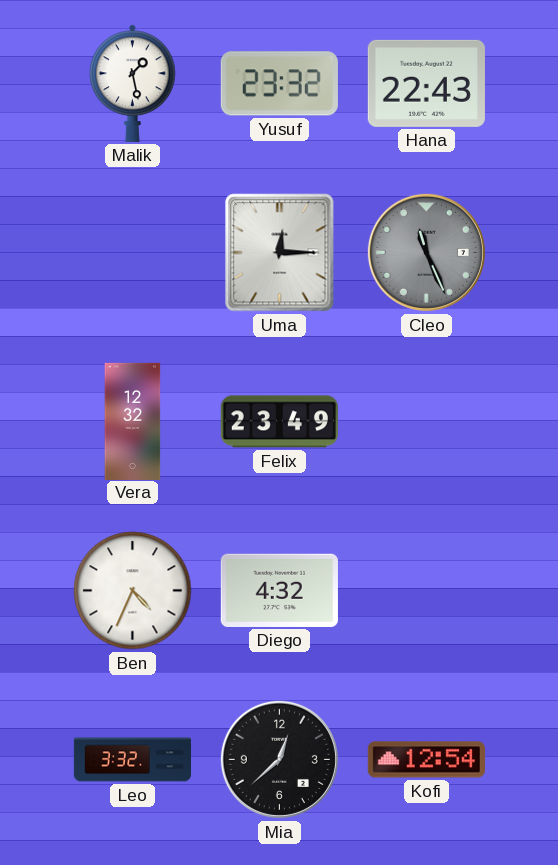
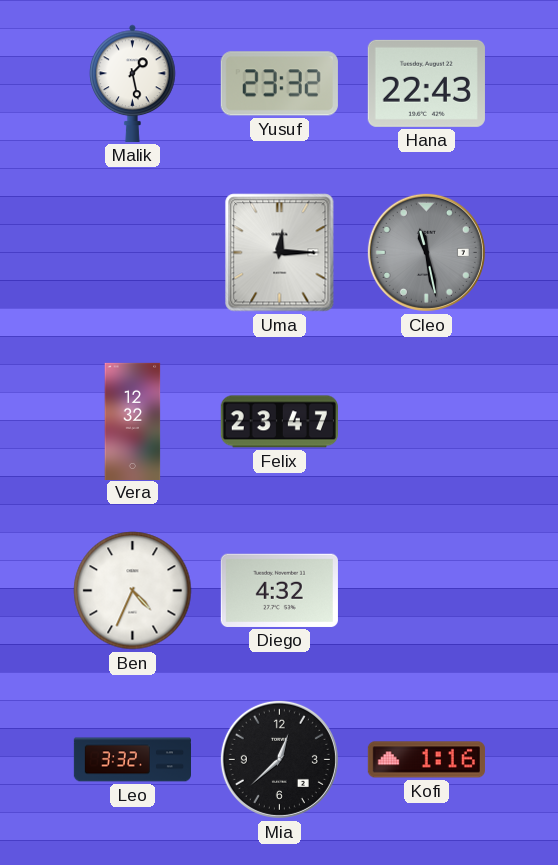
Cleo: 11:26 -> 11:28
Felix: 23:49 -> 23:47
Kofi: 12:54 -> 1:16
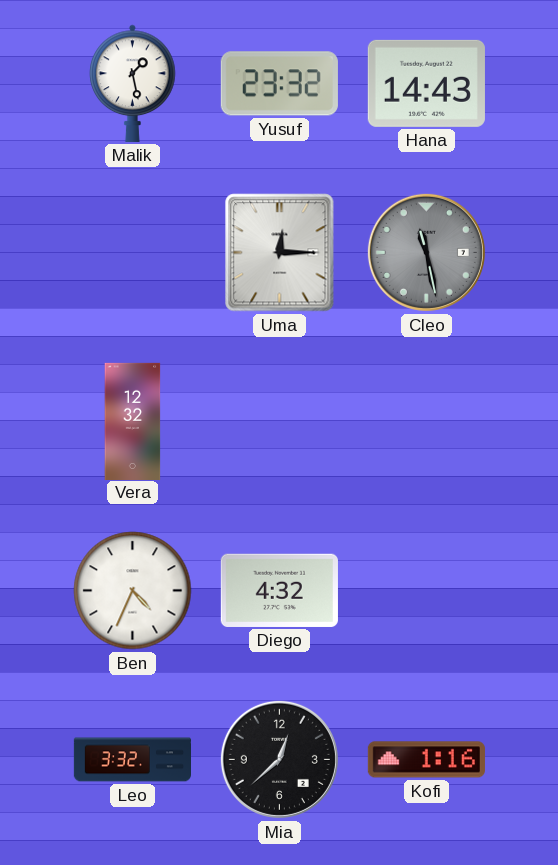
Hana: 22:43 -> 14:43
Felix: 23:47 -> none
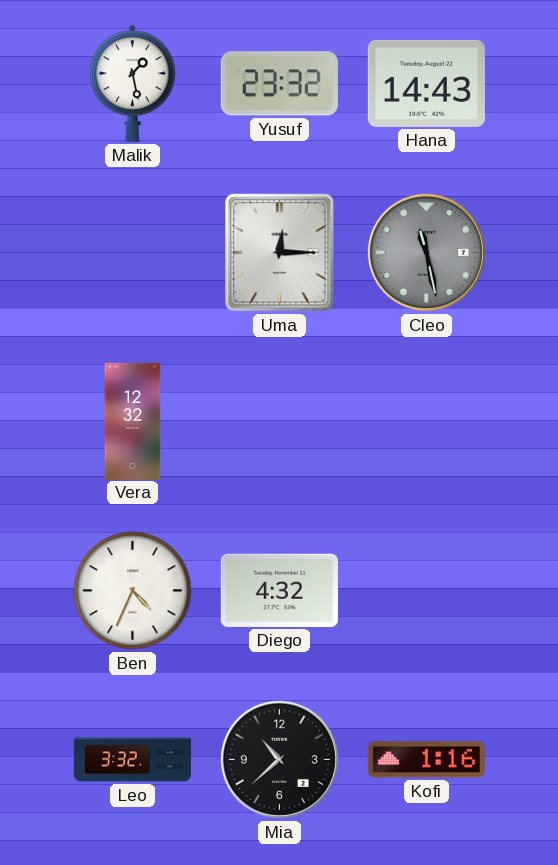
Mia: 12:38 -> 10:38
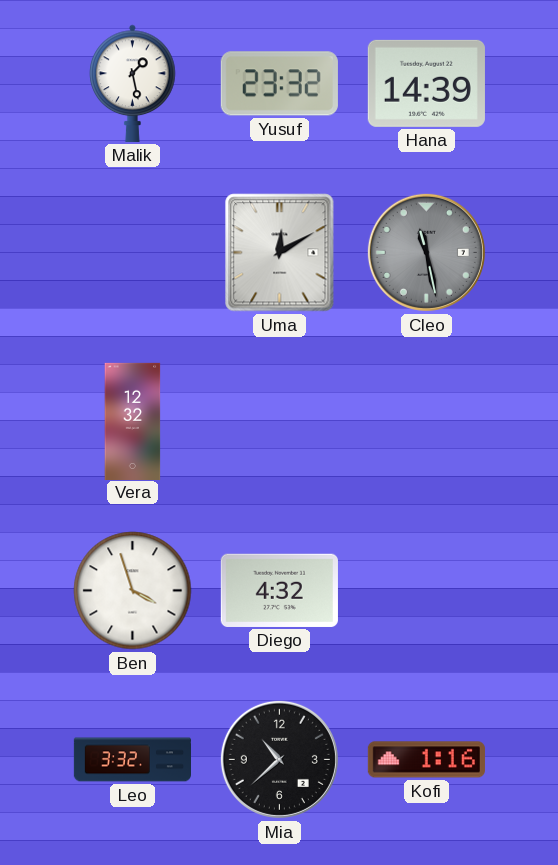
Hana: 14:43 -> 14:39
Uma: 12:15 -> 12:10
Ben: 4:34 -> 3:57
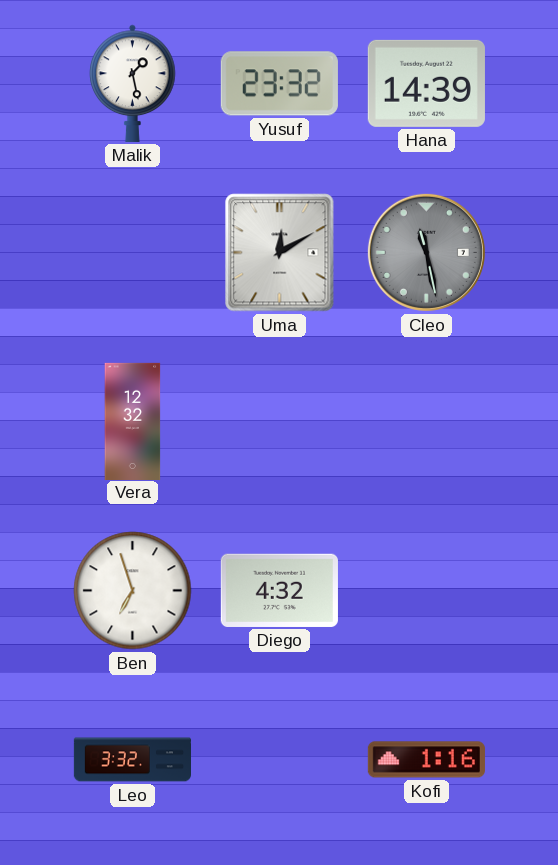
Ben: 3:57 -> 6:57
Mia: 10:38 -> none
